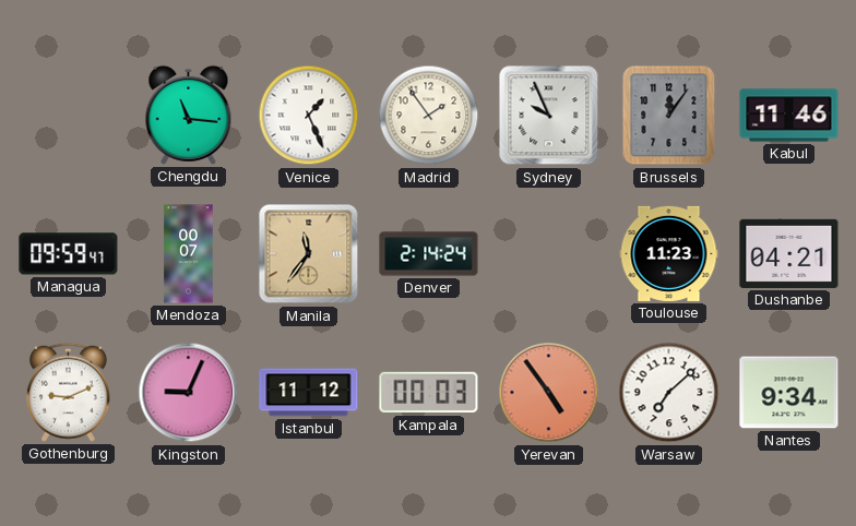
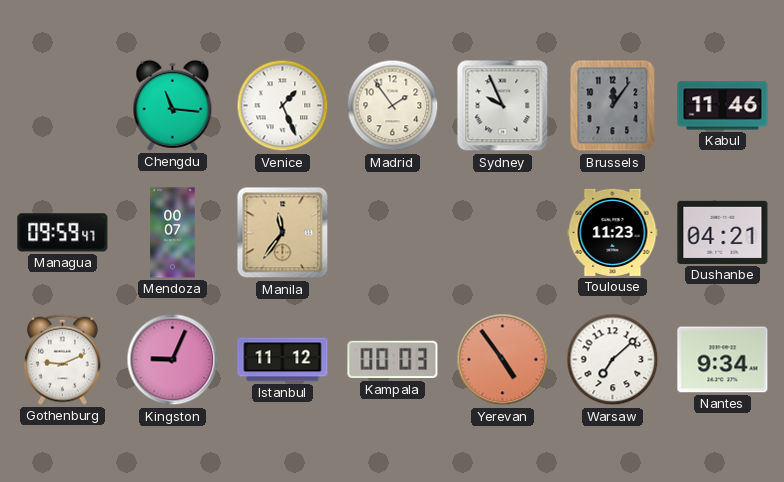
Denver: 2:14 -> none
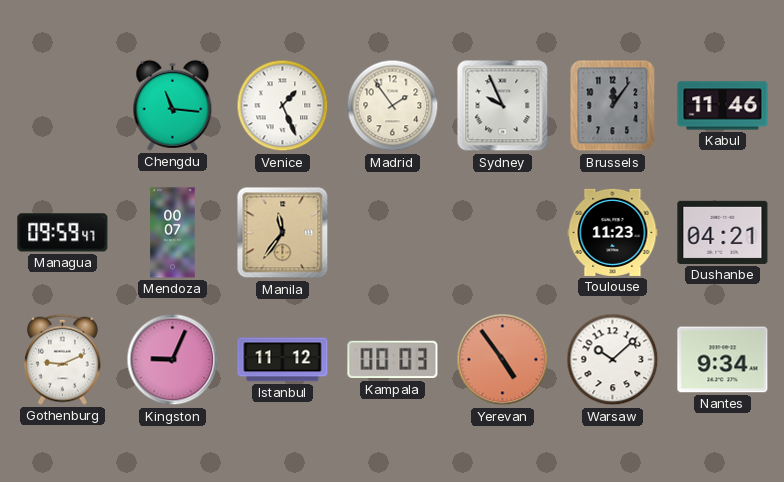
Warsaw: 7:08 -> 10:08
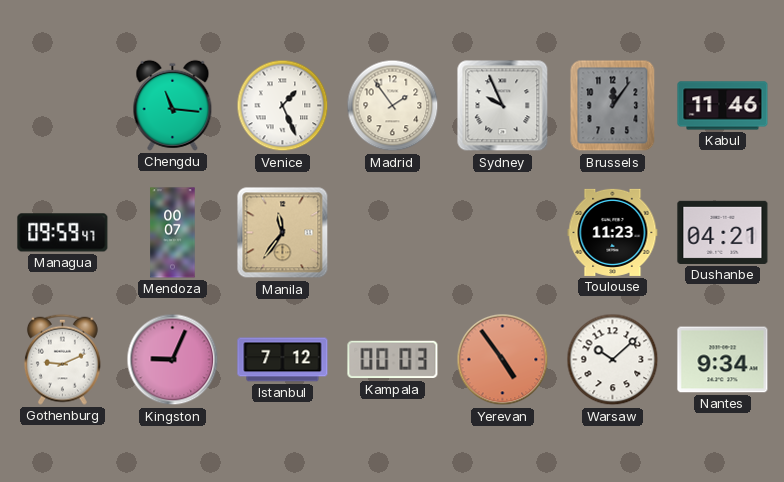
Istanbul: 11:12 -> 7:12
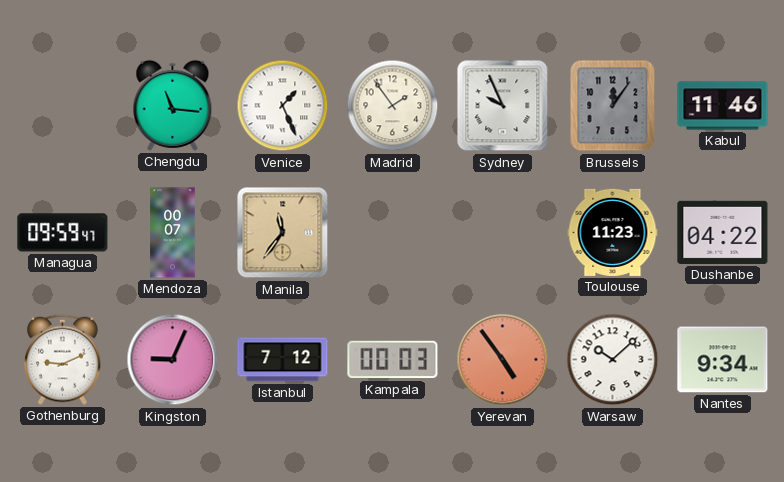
Dushanbe: 04:21 -> 04:22
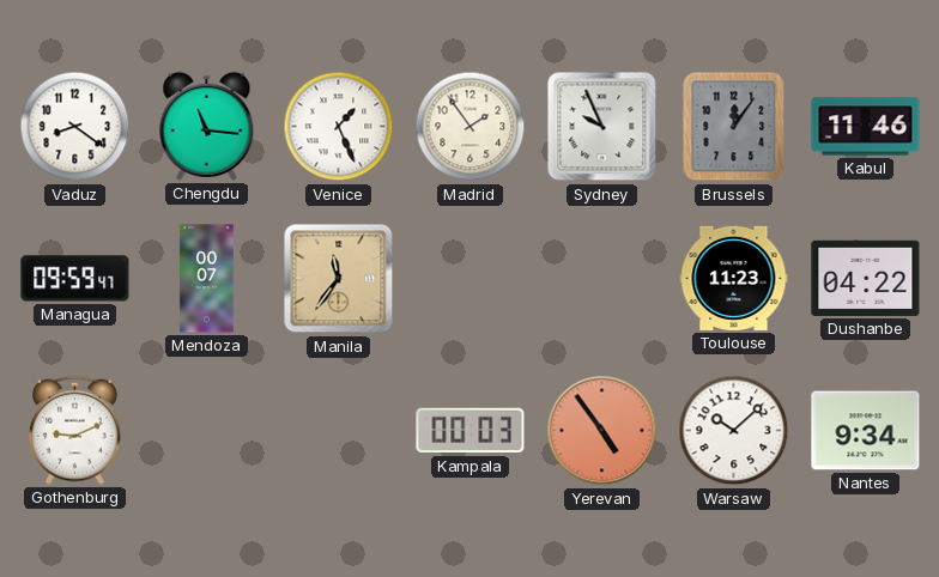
Vaduz: none -> 8:21
Kingston: 9:04 -> none
Istanbul: 7:12 -> none
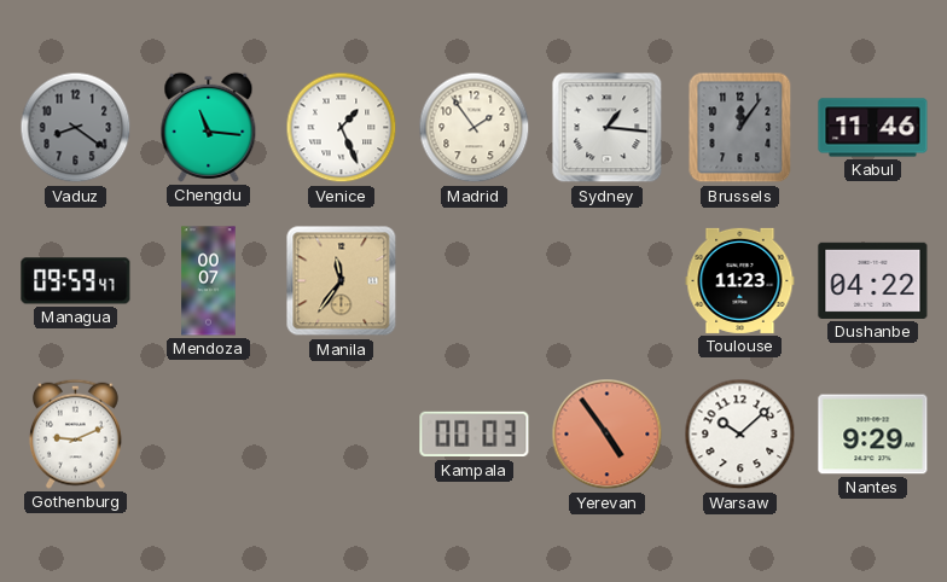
Vaduz dial: white -> grey
Sydney: 9:56 -> 1:16
Nantes: 9:34 -> 9:29
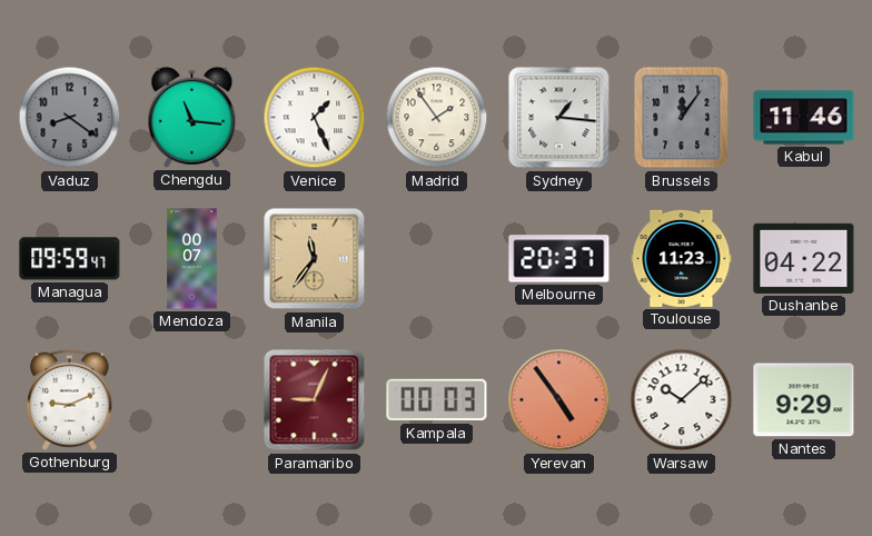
Melbourne: none -> 20:37
Paramaribo: none -> 9:04
